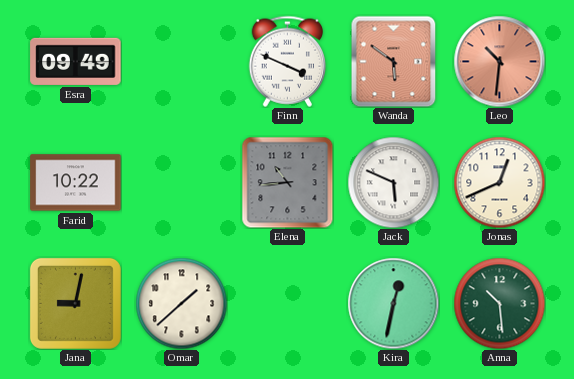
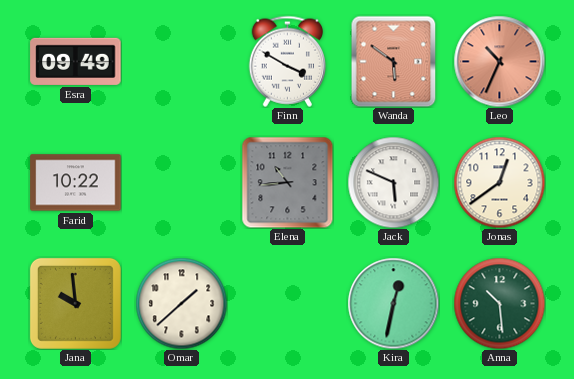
Finn: 3:49 -> 3:50
Leo: 10:31 -> 10:34
Jonas: 12:41 -> 12:39
Jana: 9:02 -> 9:59
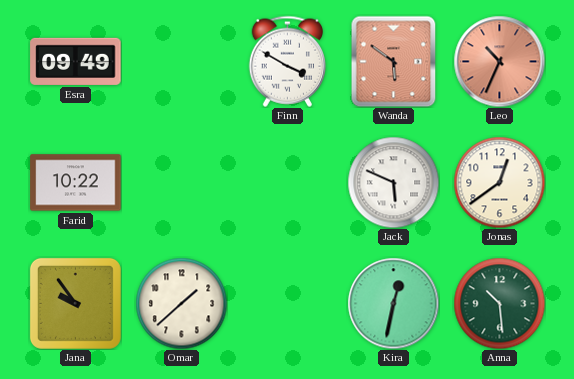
Elena: 10:44 -> none
Jana: 9:59 -> 9:54
